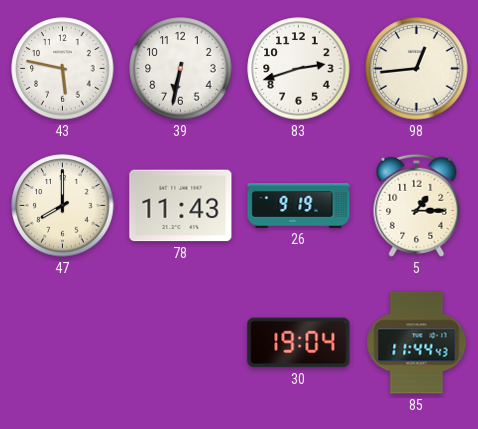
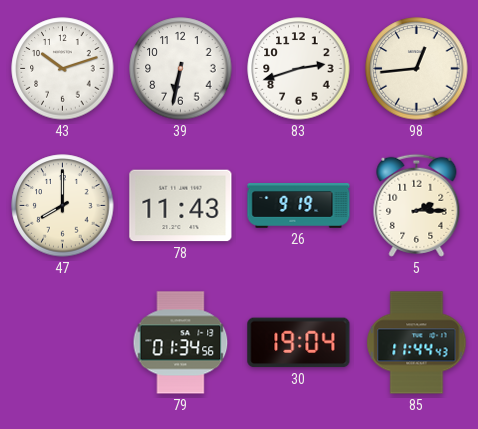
43: 5:47 -> 10:12
5: 1:15 -> 2:15
79: none -> 01:34
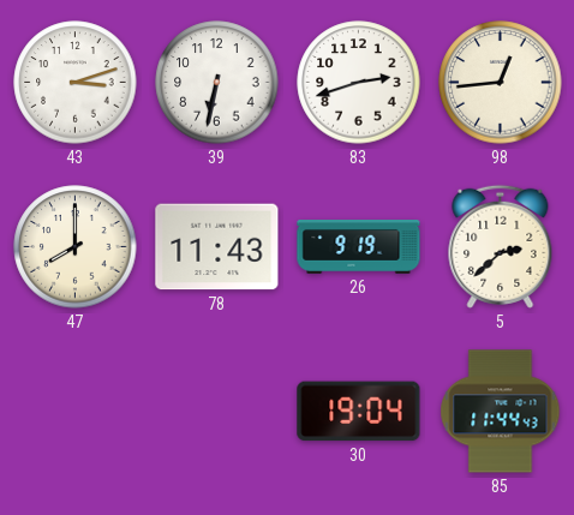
43: 10:12 -> 3:12
5: 2:15 -> 2:38
79: 01:34 -> none
